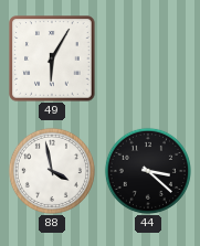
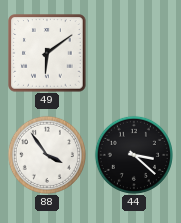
49: 6:05 -> 6:09
88: 3:58 -> 3:54
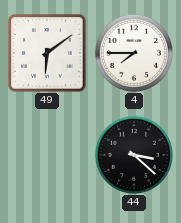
4: none -> 7:45
88: 3:54 -> none
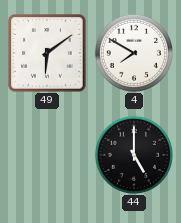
4: 7:45 -> 7:50
44: 3:22 -> 5:00
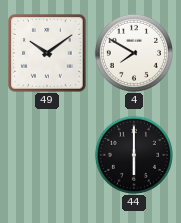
49: 6:09 -> 10:09
44: 5:00 -> 6:00
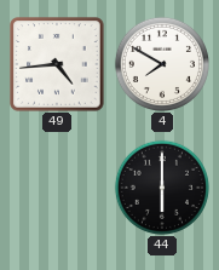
49: 10:09 -> 4:44
